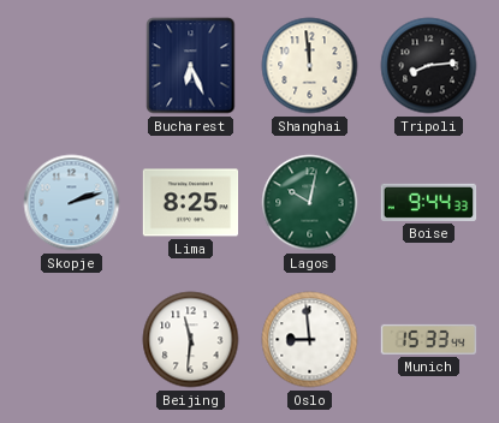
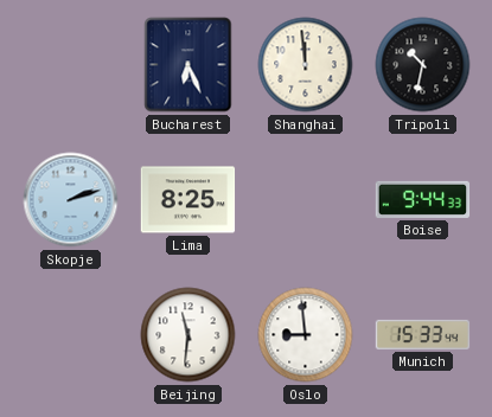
Tripoli: 8:14 -> 10:32
Lagos: 10:02 -> none
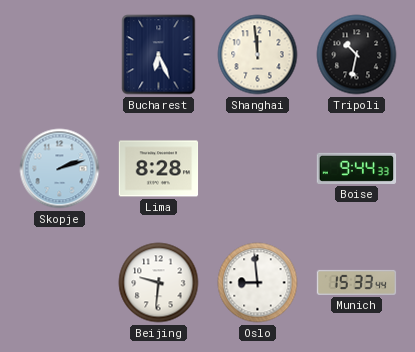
Lima: 8:25 -> 8:28
Beijing: 11:31 -> 9:31
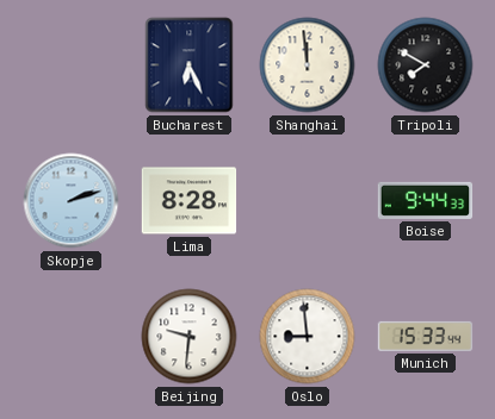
Tripoli: 10:32 -> 7:50
